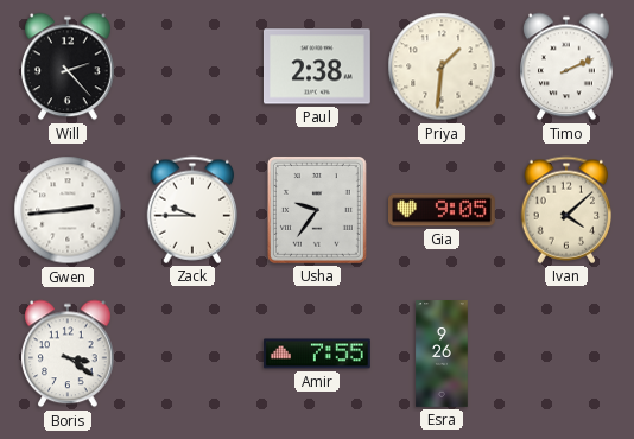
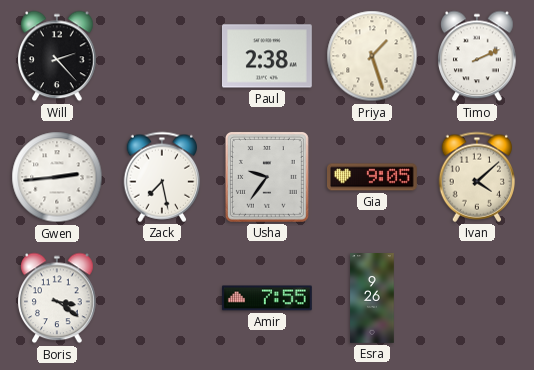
Priya: 1:31 -> 1:27
Zack: 9:45 -> 7:28
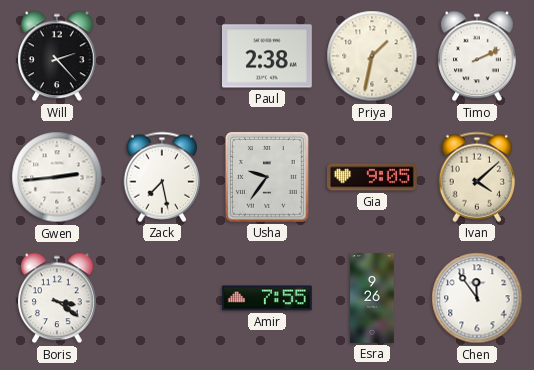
Priya: 1:27 -> 1:32
Chen: none -> 11:54
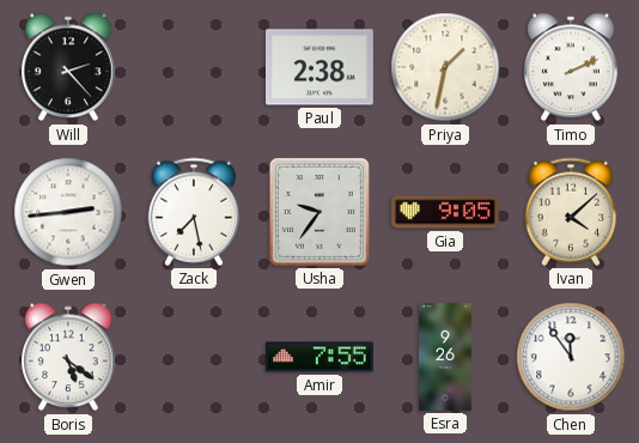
Boris: 3:21 -> 5:21
